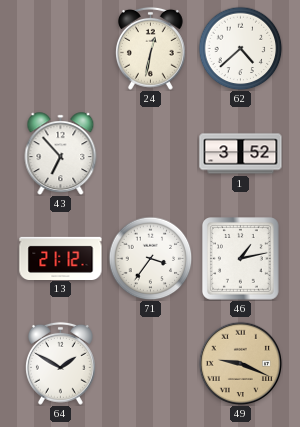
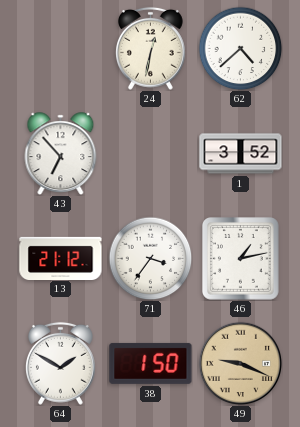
38: none -> 1:50
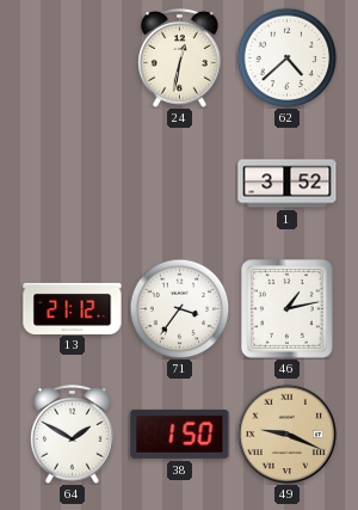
43: 6:53 -> none
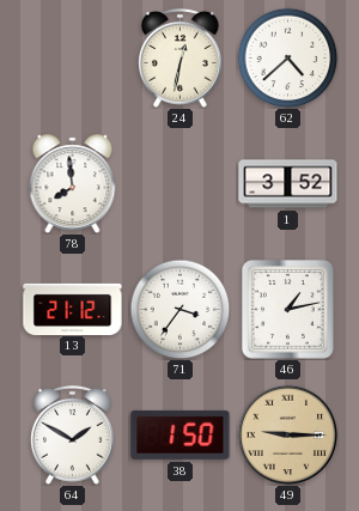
78: none -> 7:59
49: 9:19 -> 9:15
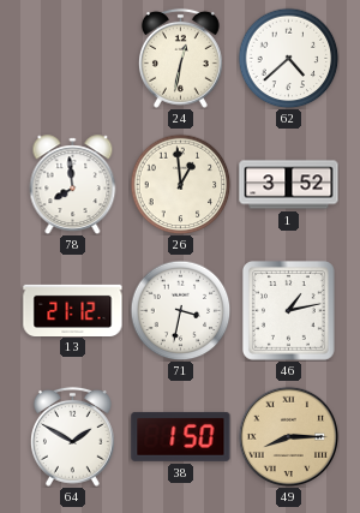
26: none -> 12:59
71: 3:36 -> 3:32
49: 9:15 -> 8:15
